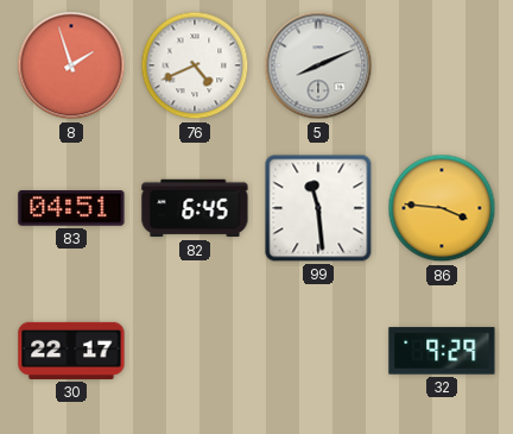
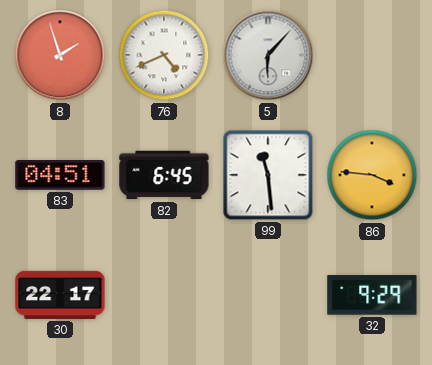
5: 8:11 -> 6:07
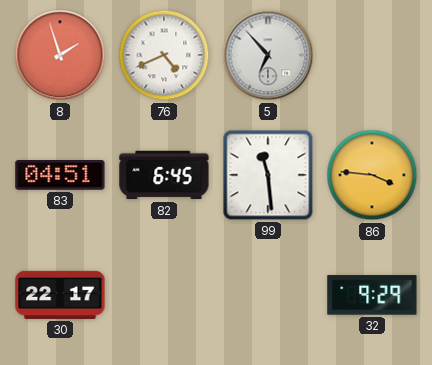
5: 6:07 -> 6:53
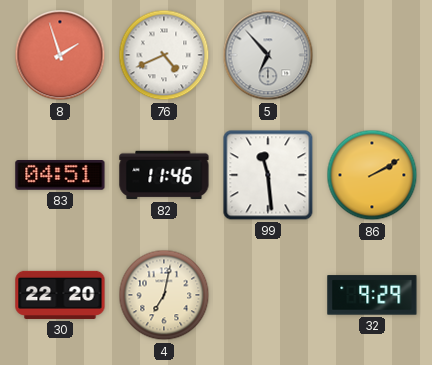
82: 6:45 -> 11:46
86: 3:46 -> 2:10
30: 22:17 -> 22:20
4: none -> 7:02
